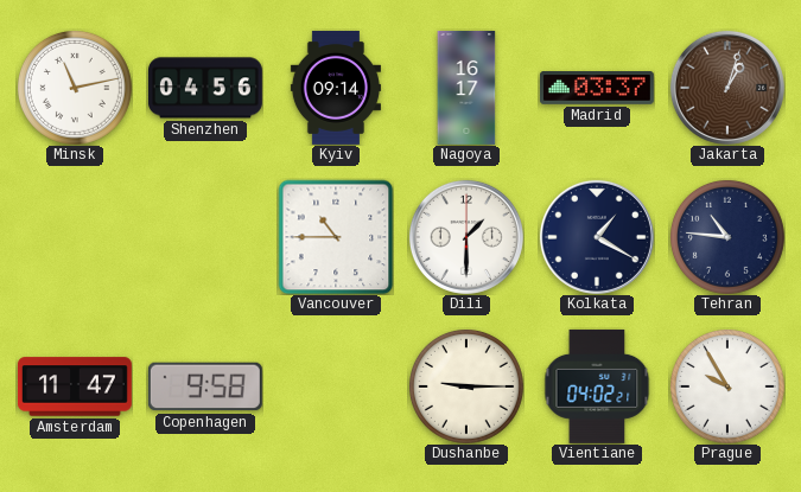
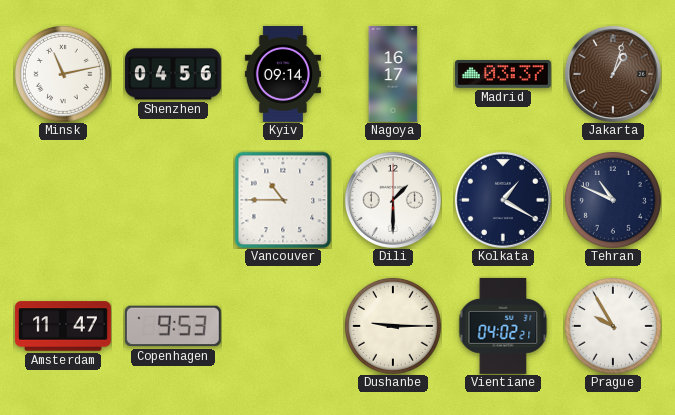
Tehran: 10:46 -> 10:49
Copenhagen: 9:58 -> 9:53
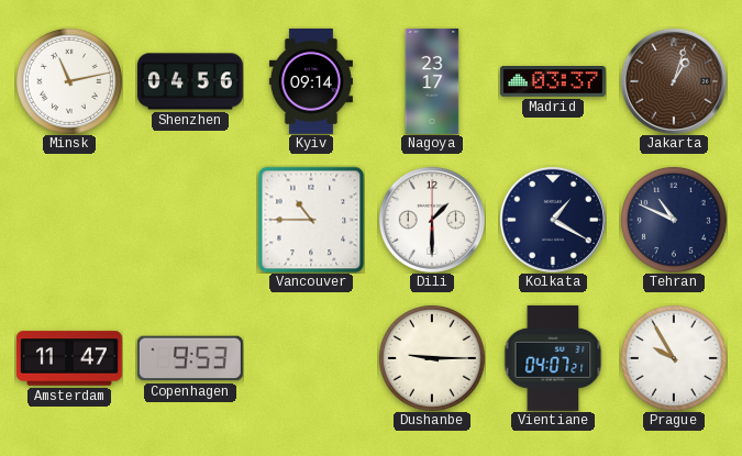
Nagoya: 16:17 -> 23:17
Vientiane: 04:02 -> 04:07
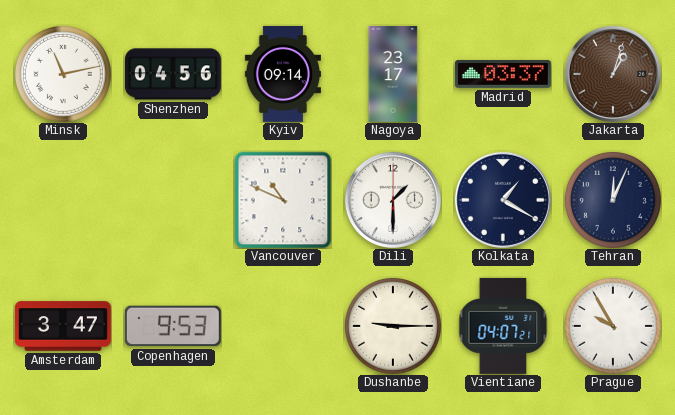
Vancouver: 10:45 -> 10:49
Tehran: 10:49 -> 12:04
Amsterdam: 11:47 -> 3:47
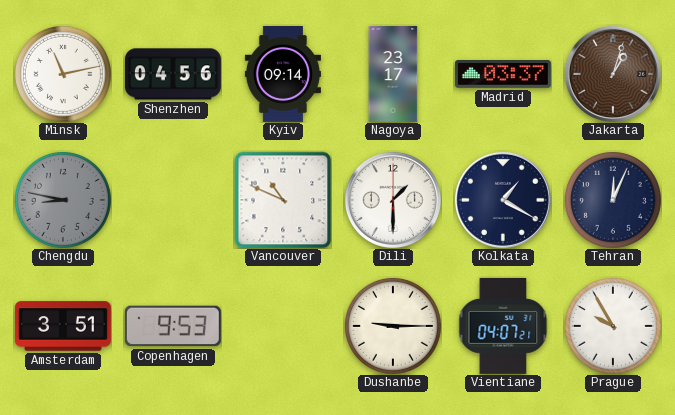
Chengdu: none -> 8:47
Amsterdam: 3:47 -> 3:51
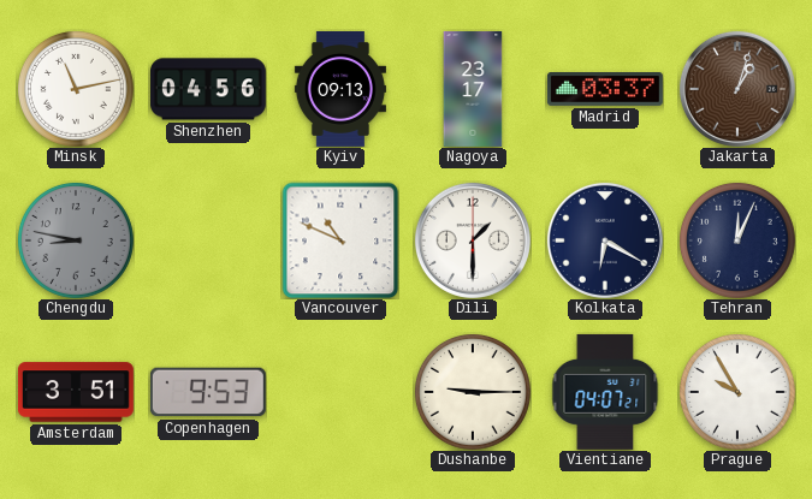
Kyiv: 09:14 -> 09:13
Kolkata: 1:20 -> 6:20
